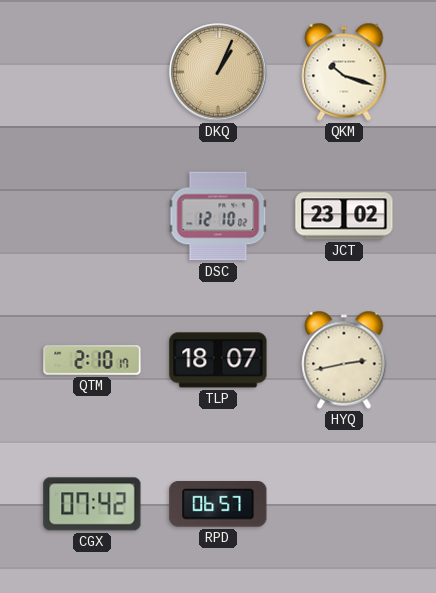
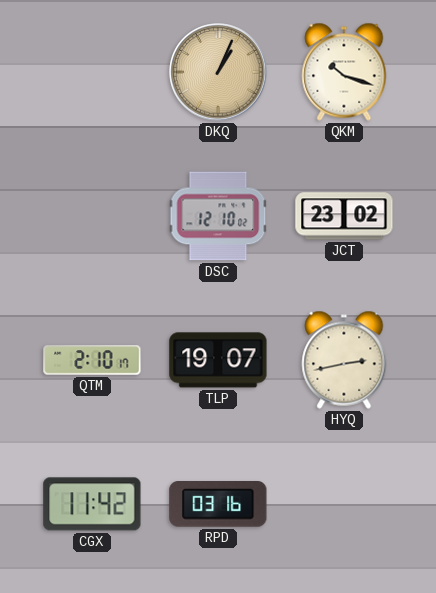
TLP: 18:07 -> 19:07
CGX: 07:42 -> 11:42
RPD: 06:57 -> 03:16
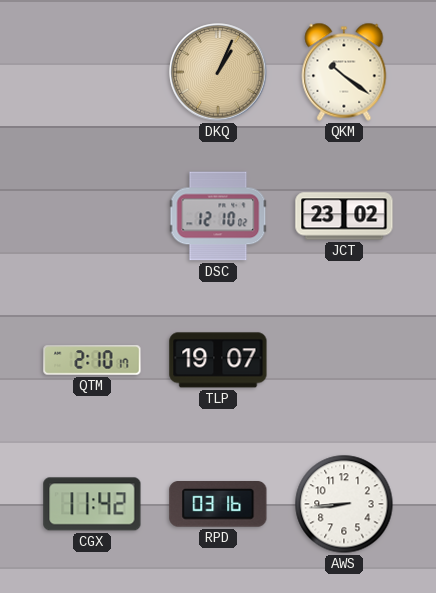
QKM: 10:18 -> 10:21
HYQ: 2:43 -> none
AWS: none -> 8:44
